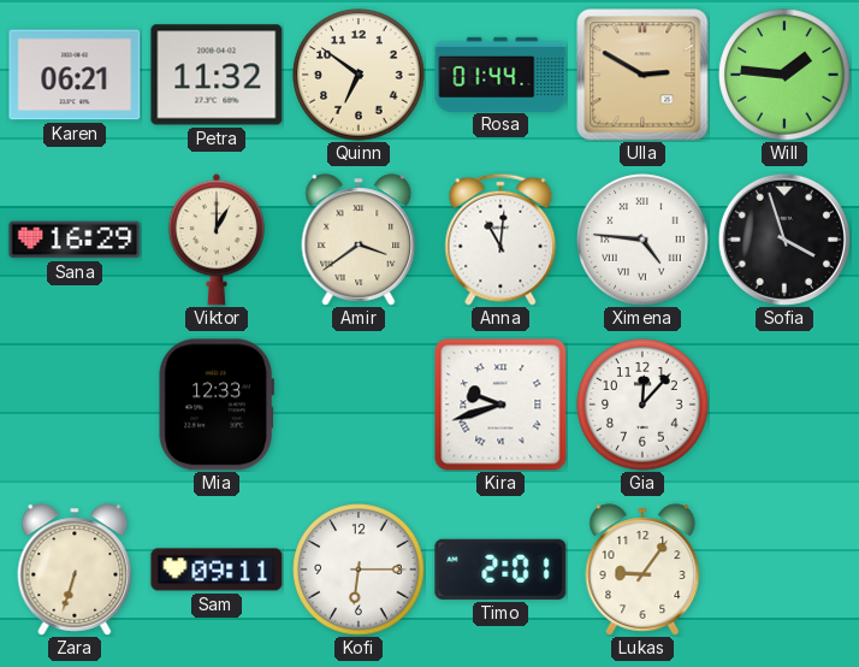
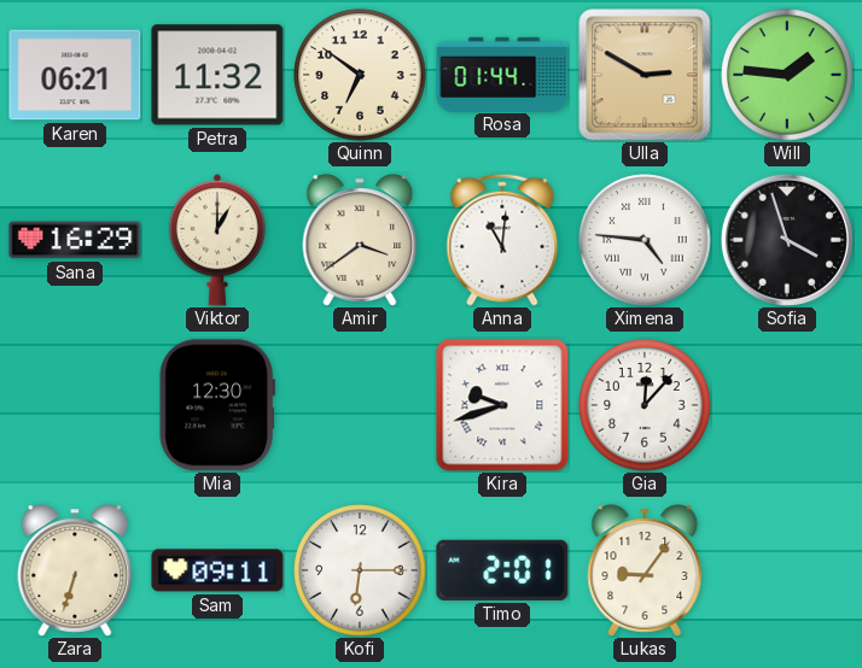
Mia: 12:33 -> 12:30
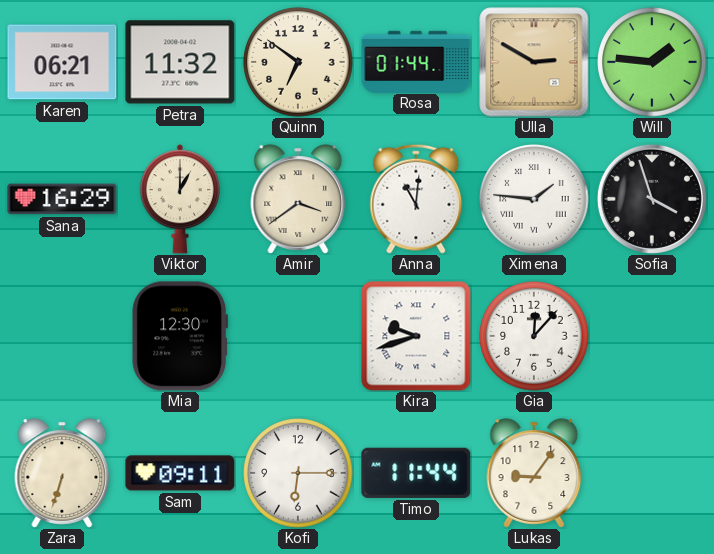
Ximena: 4:46 -> 1:46
Timo: 2:01 -> 11:44
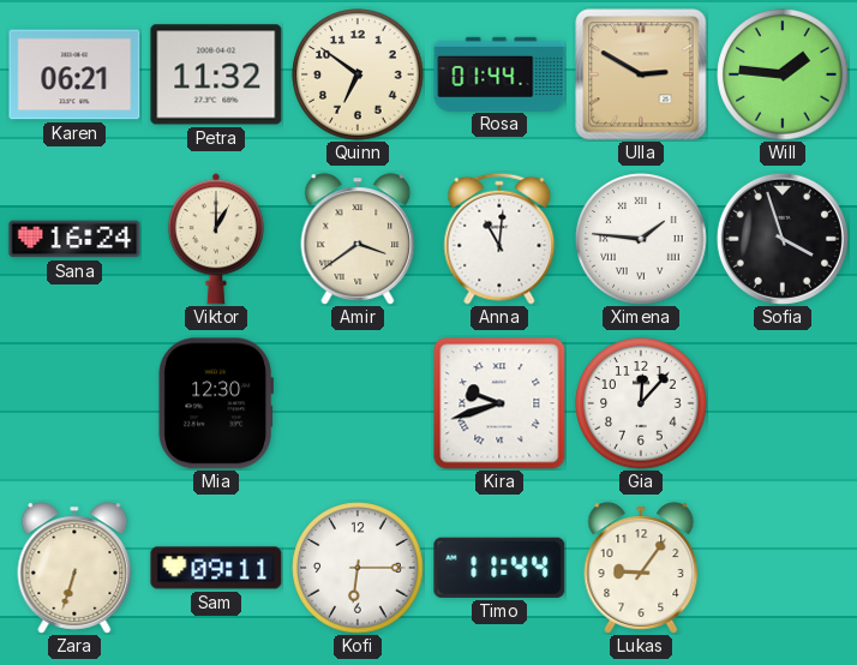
Sana: 16:29 -> 16:24
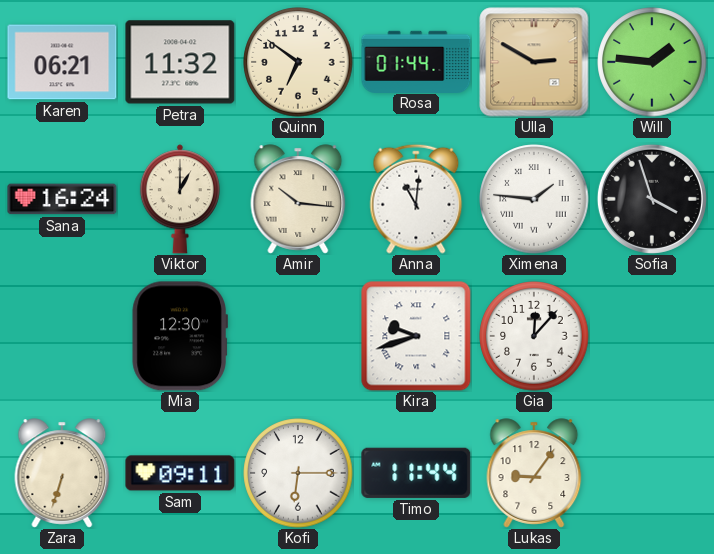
Amir: 3:39 -> 10:16
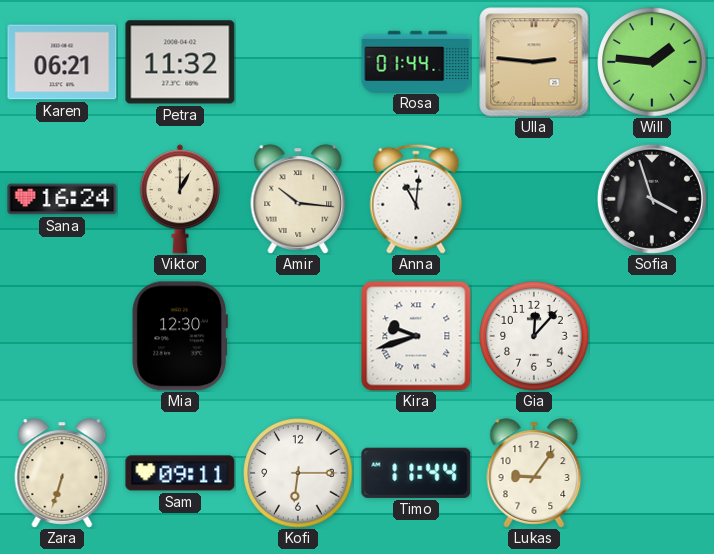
Quinn: 6:51 -> none
Ulla: 2:50 -> 2:46
Ximena: 1:46 -> none
